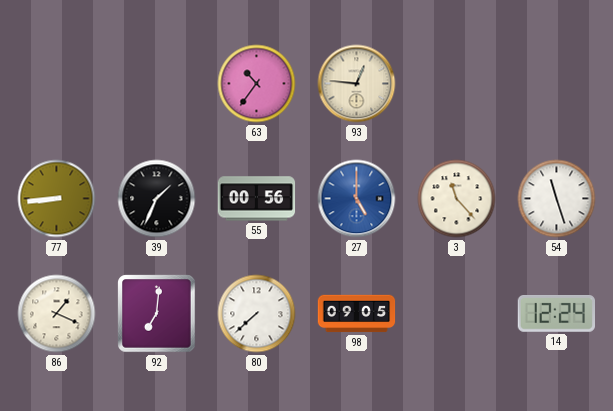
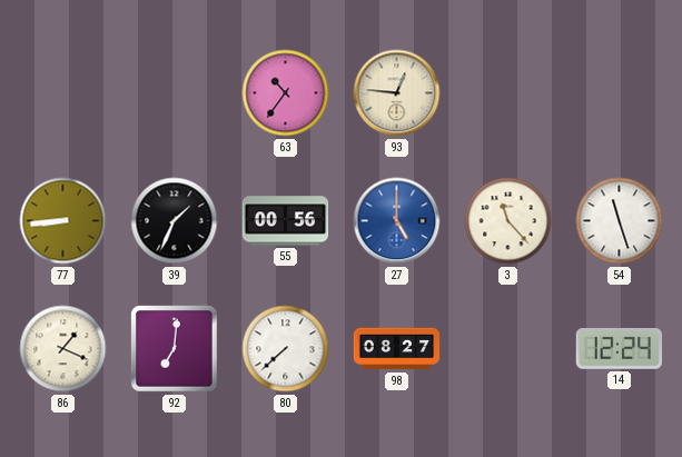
98: 09:05 -> 08:27
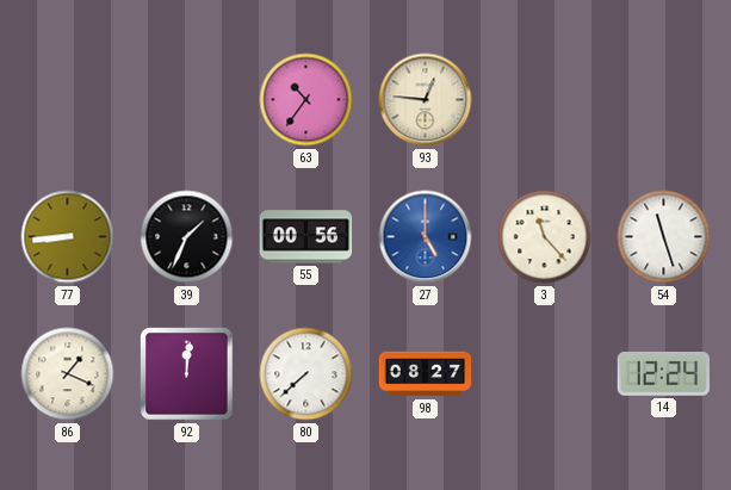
92: 7:01 -> 12:01
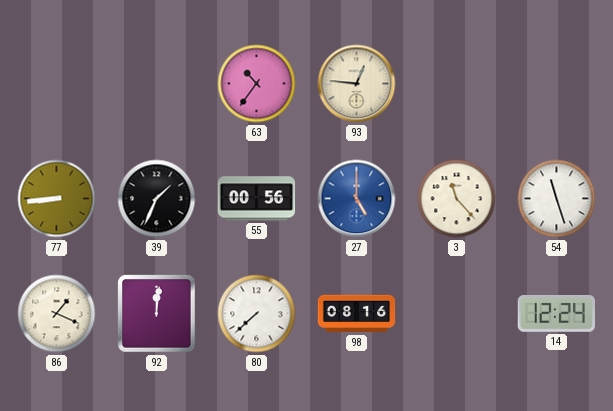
98: 08:27 -> 08:16
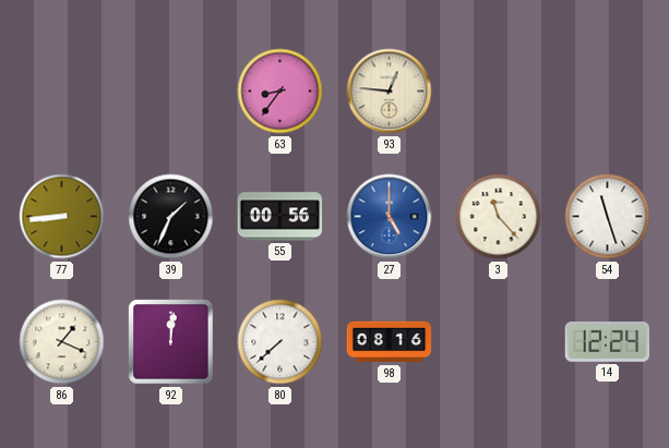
63: 10:36 -> 8:36
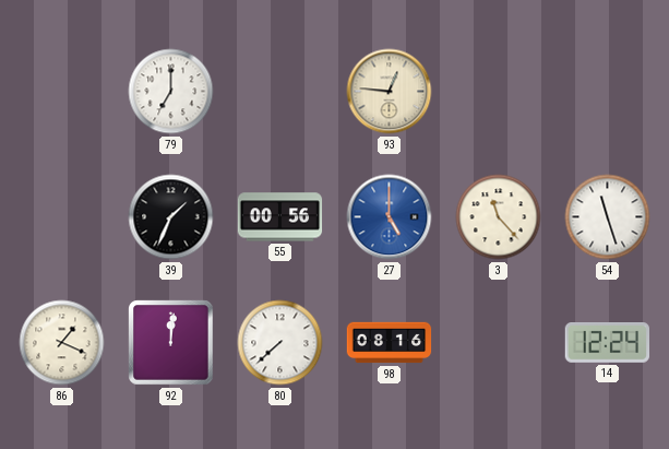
79: none -> 7:00
63: 8:36 -> none
77: 8:44 -> none
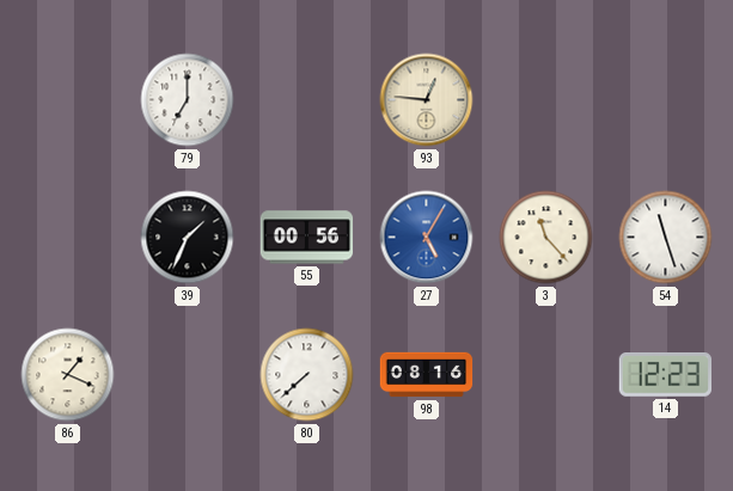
27: 5:00 -> 5:05
92: 12:01 -> none
14: 12:24 -> 12:23
